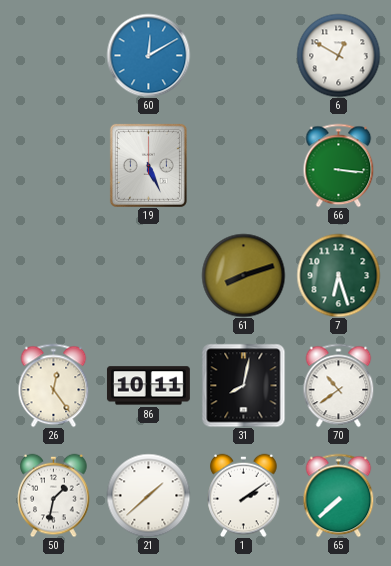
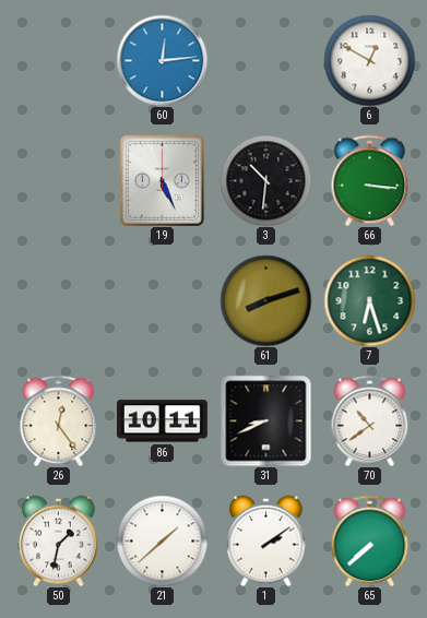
60: 12:10 -> 12:14
3: none -> 10:31
31: 8:02 -> 8:41
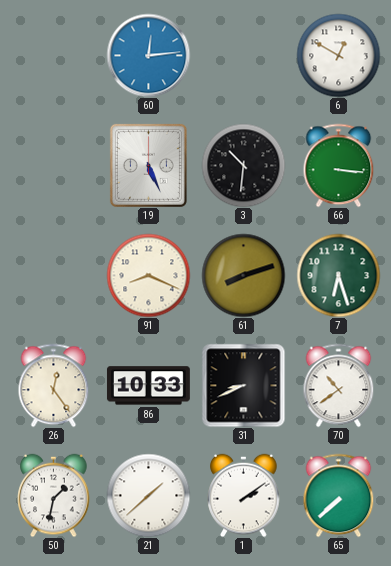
91: none -> 8:19
86: 10:11 -> 10:33
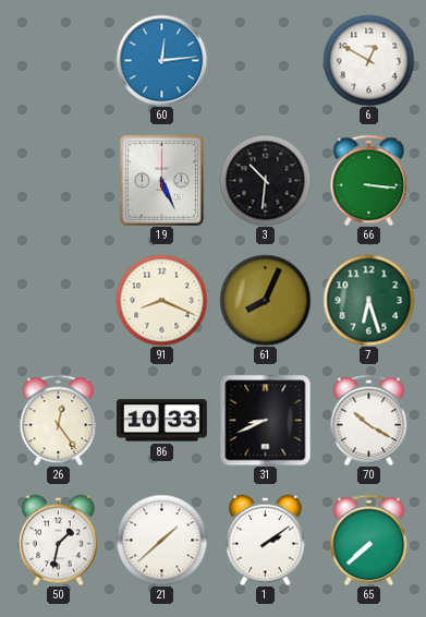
61: 8:12 -> 8:04
70: 10:39 -> 10:20
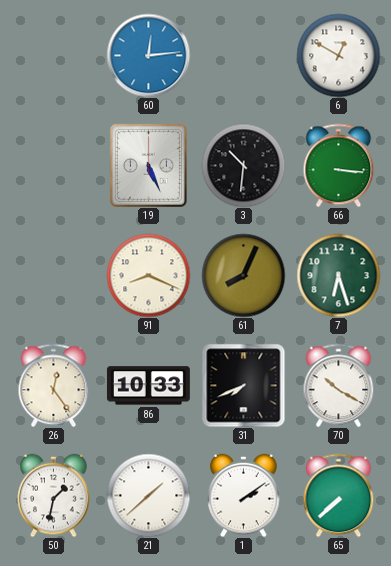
31: 8:41 -> 7:41
